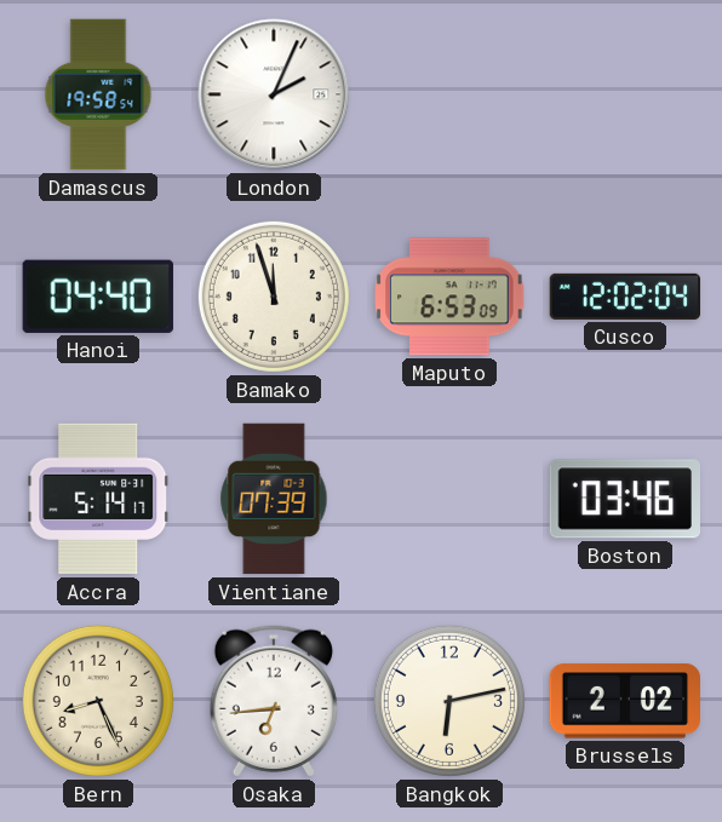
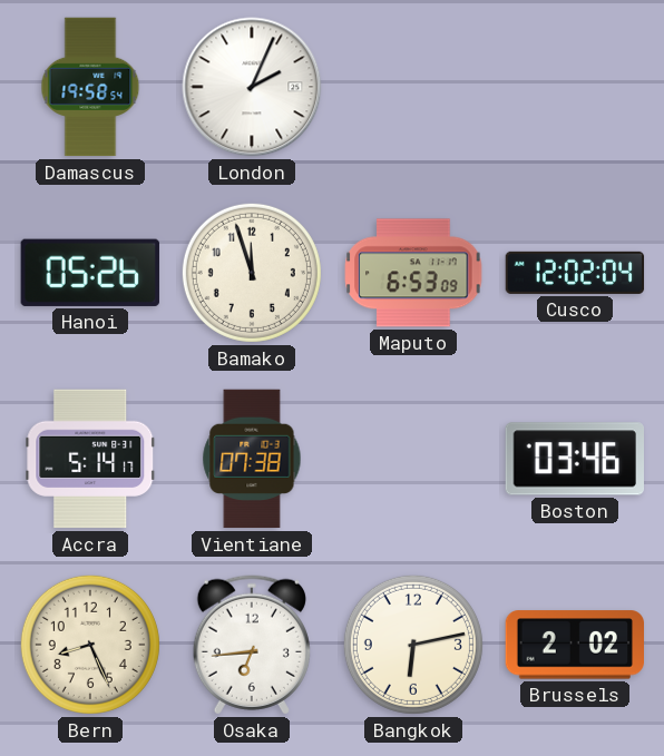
Hanoi: 04:40 -> 05:26
Vientiane: 07:39 -> 07:38
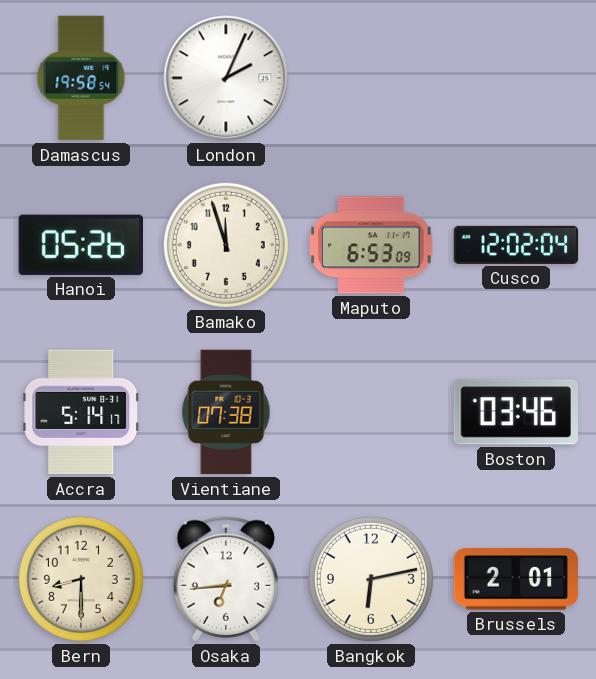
Bern: 8:26 -> 8:30
Brussels: 2:02 -> 2:01
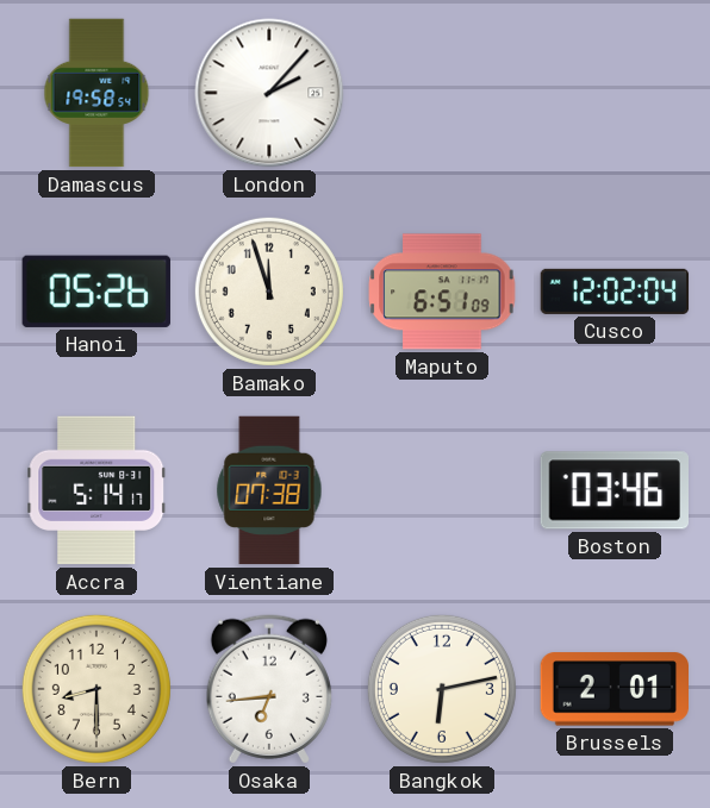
London: 2:04 -> 2:07
Maputo: 6:53 -> 6:51
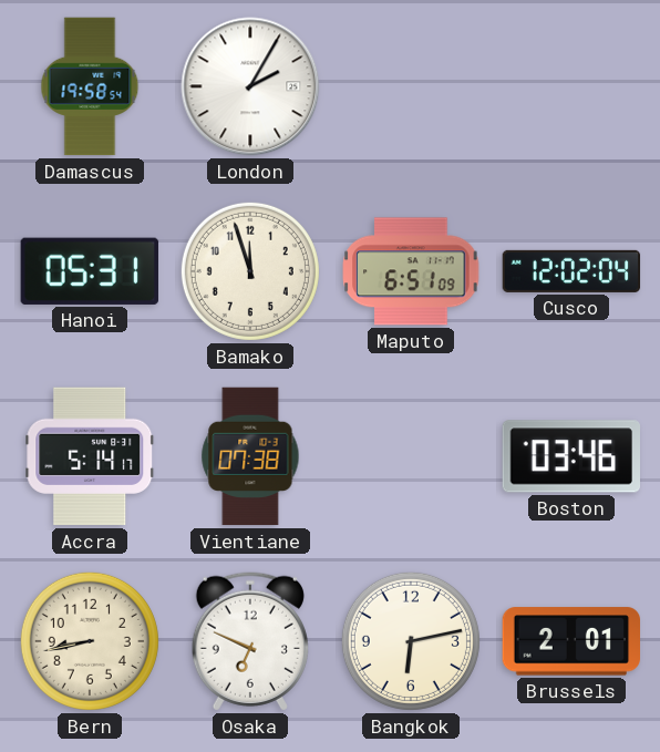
London: 2:07 -> 2:05
Hanoi: 05:26 -> 05:31
Bern: 8:30 -> 8:43
Osaka: 6:44 -> 6:49
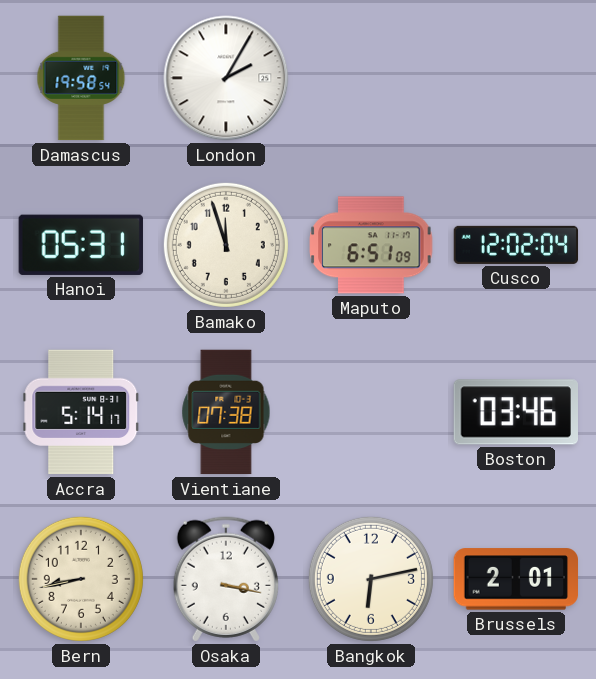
Osaka: 6:49 -> 3:17
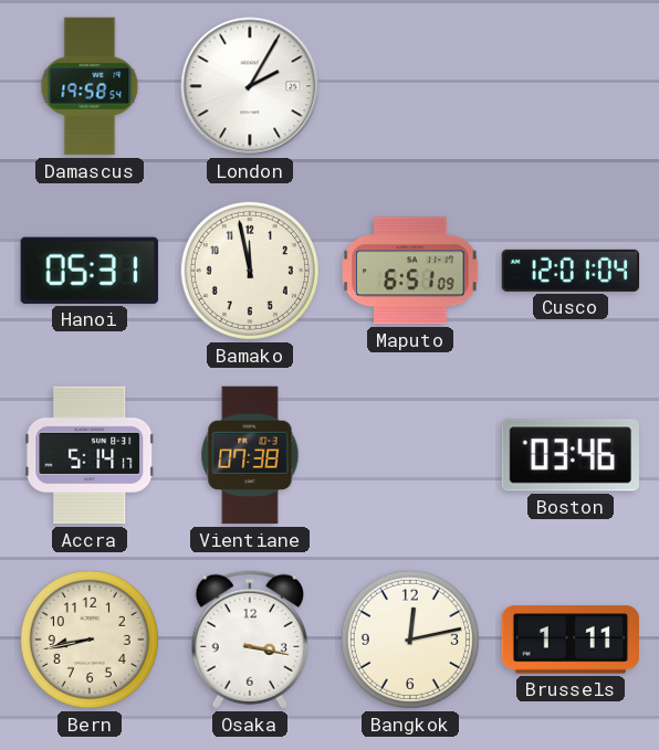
Bamako: 11:57 -> 11:58
Cusco: 12:02 -> 12:01
Bangkok: 6:13 -> 12:13
Brussels: 2:01 -> 1:11
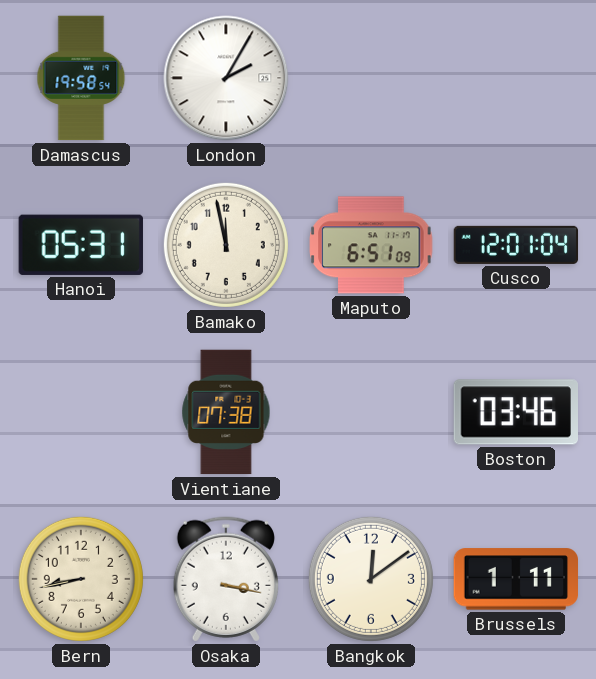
Accra: 5:14 -> none
Bangkok: 12:13 -> 12:09
